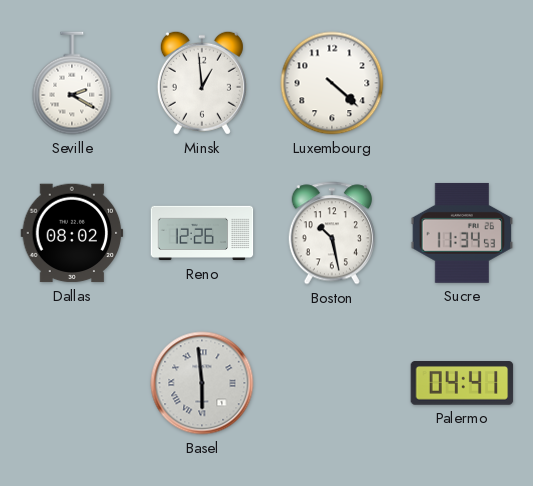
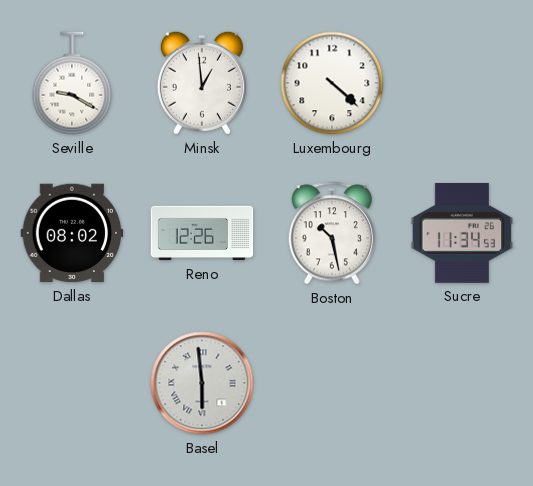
Seville: 2:20 -> 9:20
Palermo: 04:41 -> none
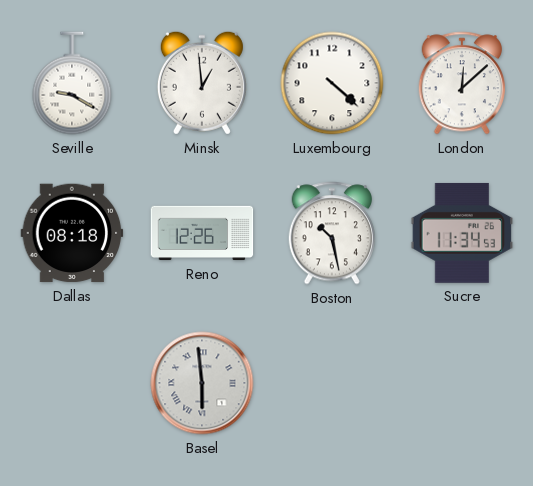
London: none -> 12:08
Dallas: 08:02 -> 08:18
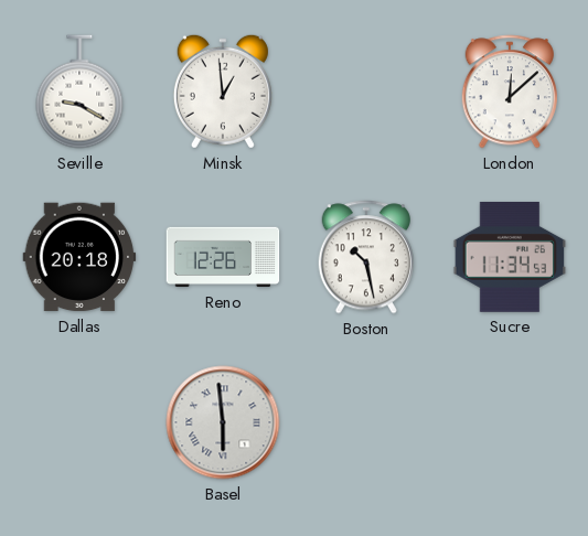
Luxembourg: 4:22 -> none
Dallas: 08:18 -> 20:18
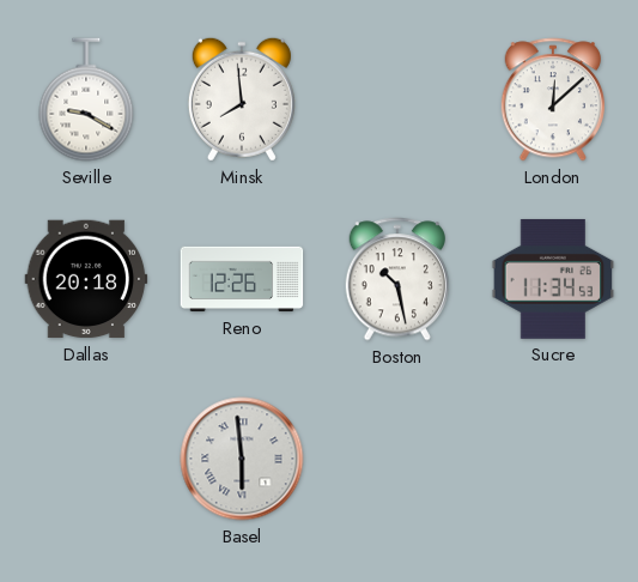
Minsk: 12:59 -> 7:59
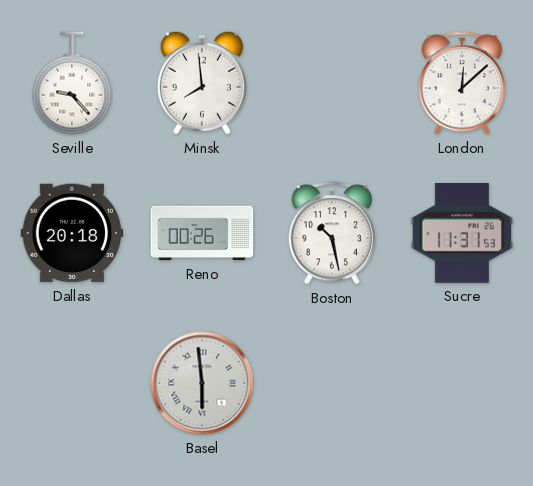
Seville: 9:20 -> 9:23
Reno: 12:26 -> 00:26
Sucre: 11:34 -> 11:31
